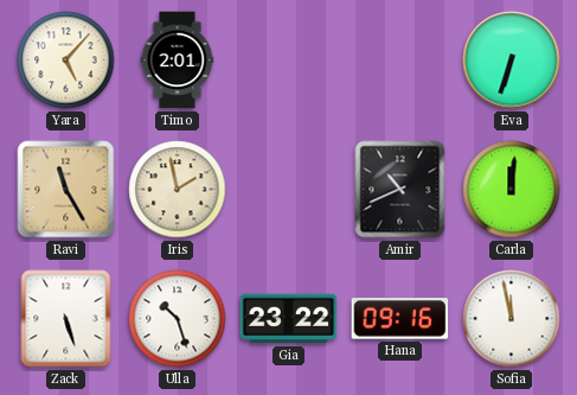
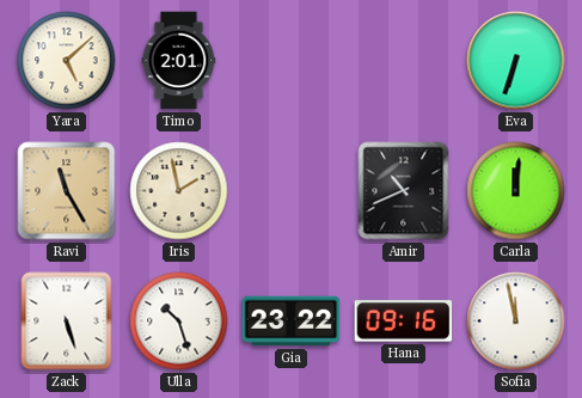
Yara: 5:07 -> 5:08
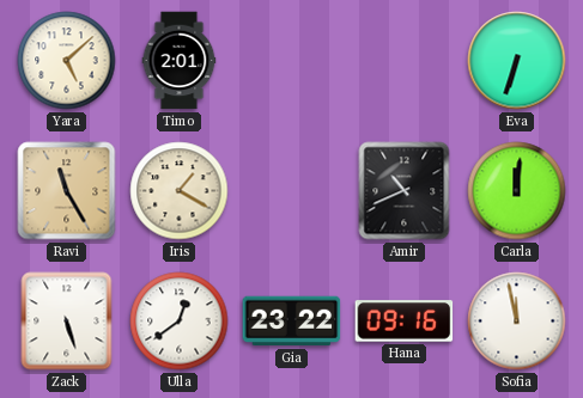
Iris: 1:58 -> 1:20
Ulla: 10:27 -> 12:39
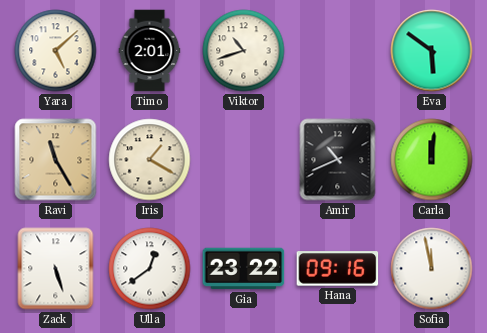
Viktor: none -> 10:42
Eva: 6:33 -> 5:51
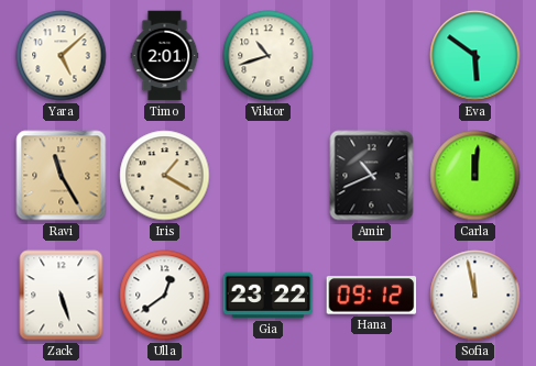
Hana: 09:16 -> 09:12
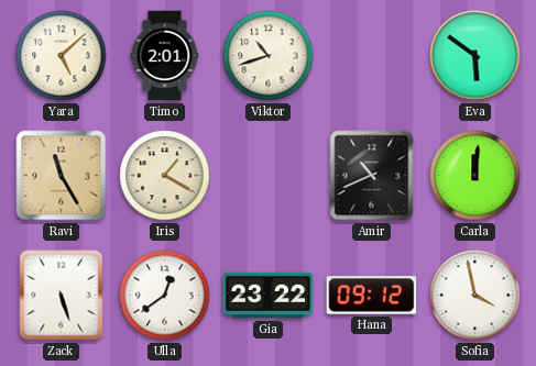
Sofia: 11:58 -> 3:58
